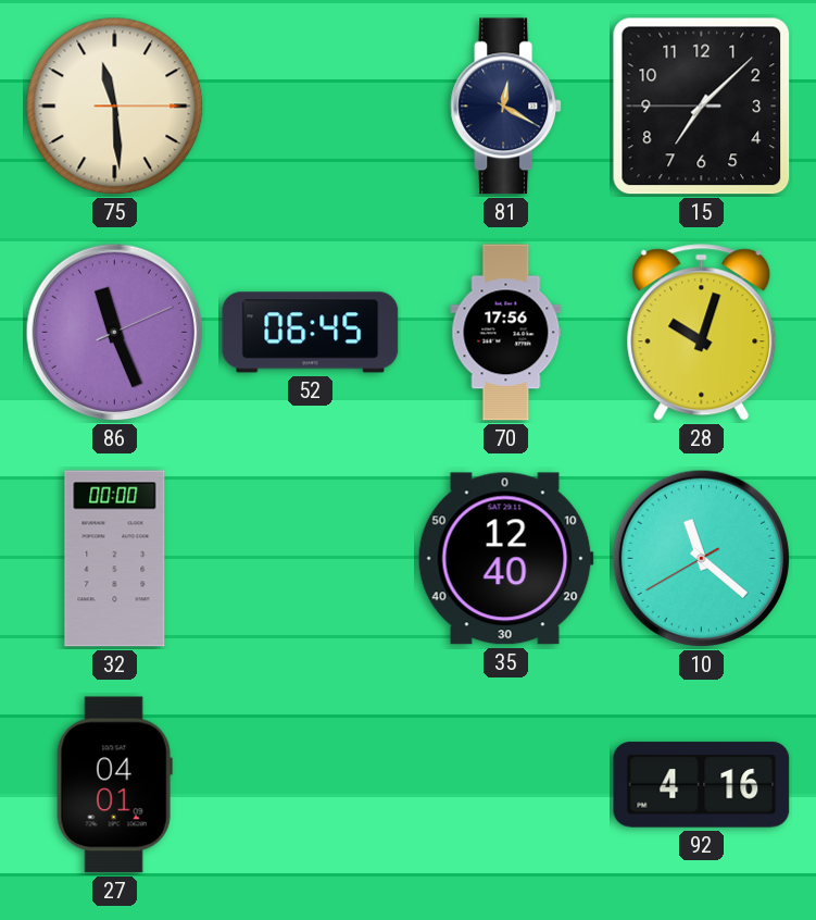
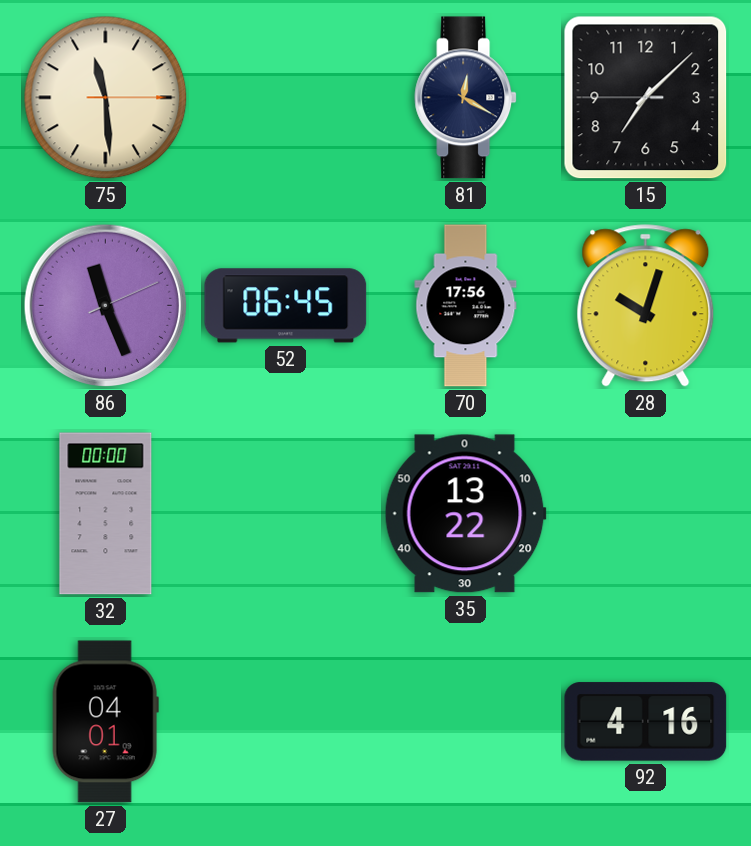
35: 12:40 -> 13:22
10: 11:21 -> none
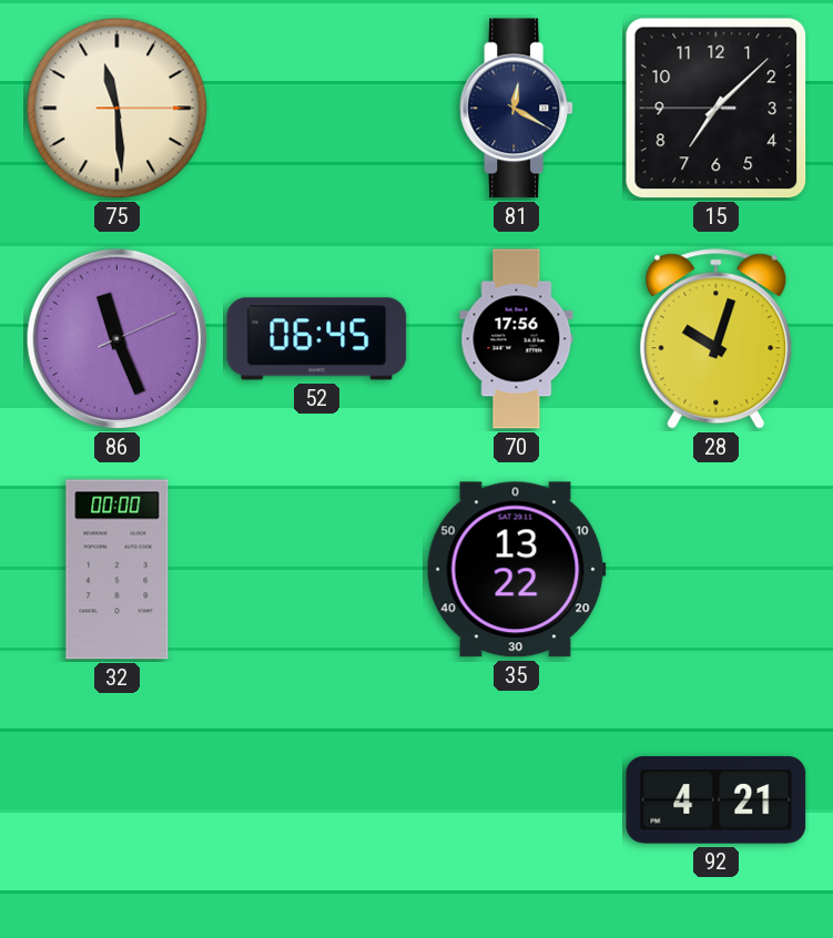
27: 04:01 -> none
92: 4:16 -> 4:21
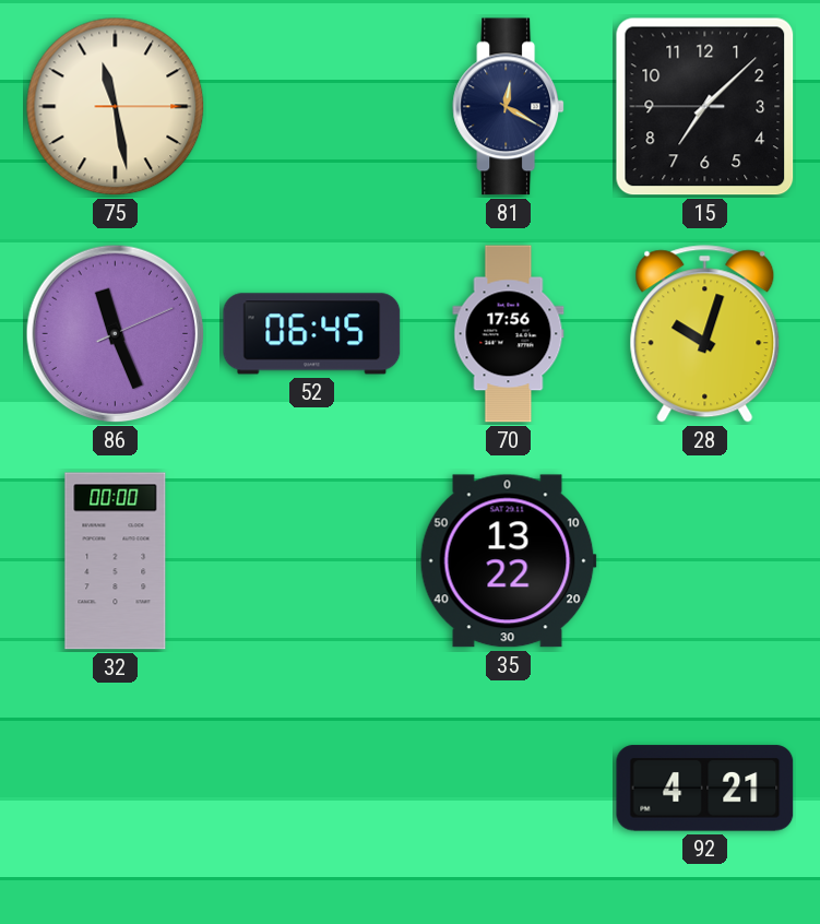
75: 11:29 -> 11:28
